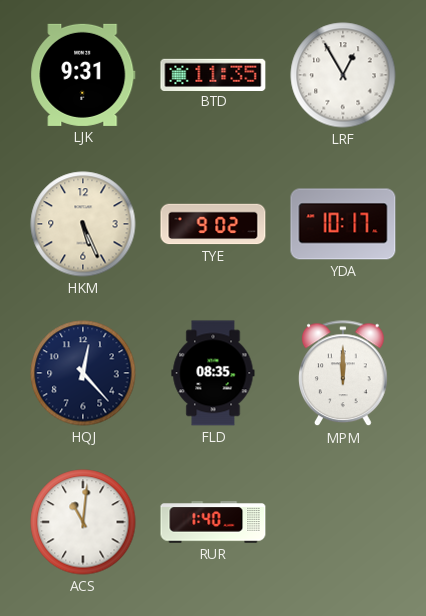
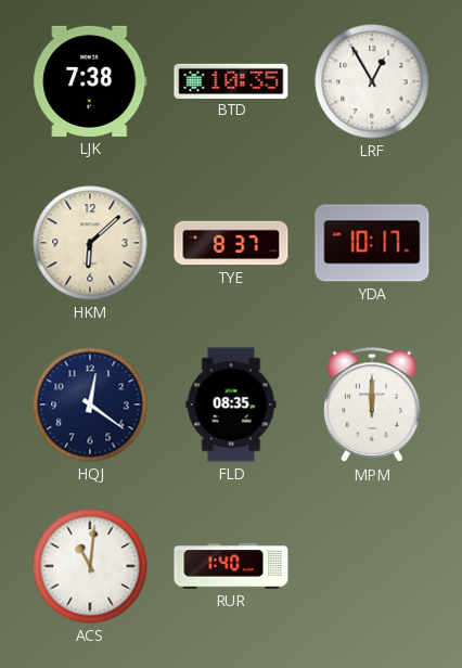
LJK: 9:31 -> 7:38
BTD: 11:35 -> 10:35
HKM: 5:26 -> 6:08
TYE: 9:02 -> 8:37
HQJ: 12:23 -> 12:21
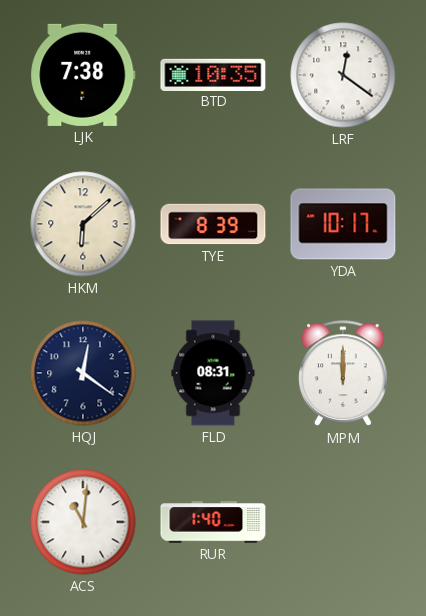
LRF: 12:55 -> 12:21
TYE: 8:37 -> 8:39
FLD: 08:35 -> 08:31
